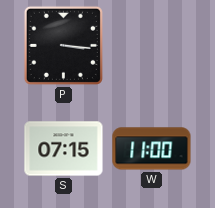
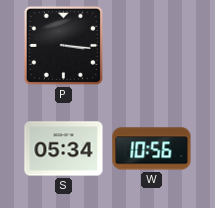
S: 07:15 -> 05:34
W: 11:00 -> 10:56
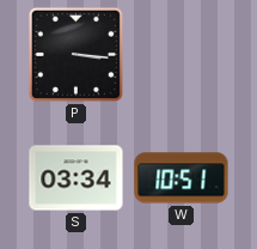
S: 05:34 -> 03:34
W: 10:56 -> 10:51
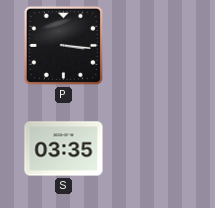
S: 03:34 -> 03:35
W: 10:51 -> none
